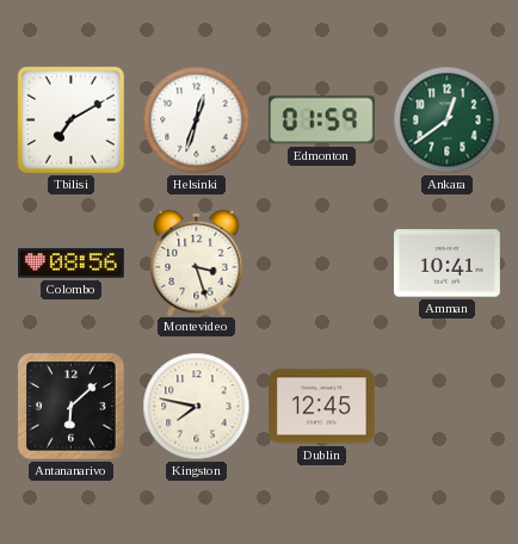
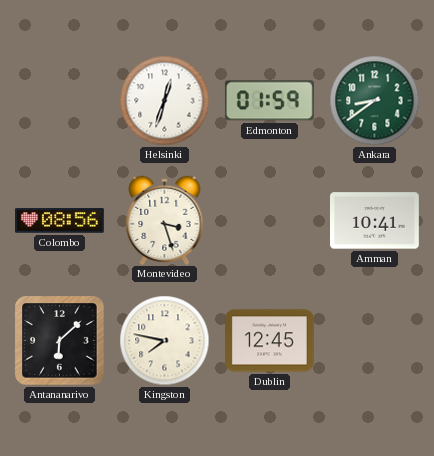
Tbilisi: 7:10 -> none
Ankara: 12:39 -> 8:39
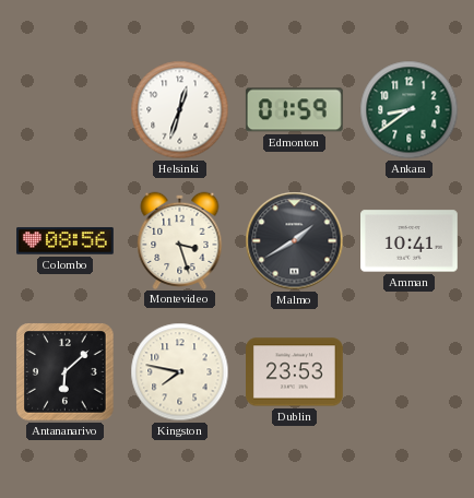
Malmo: none -> 1:40
Dublin: 12:45 -> 23:53
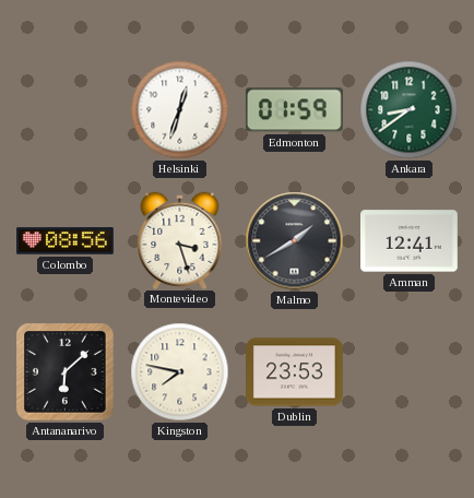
Amman: 10:41 -> 12:41
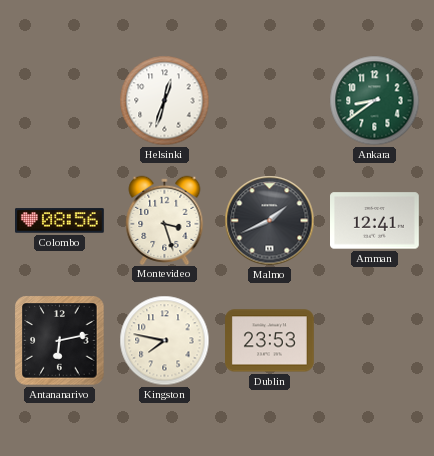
Edmonton: 01:59 -> none
Malmo: 1:40 -> 1:41
Antananarivo: 6:08 -> 6:13
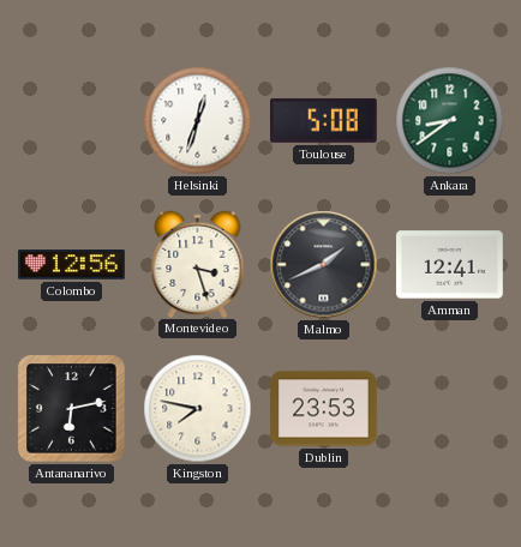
Toulouse: none -> 5:08
Colombo: 08:56 -> 12:56
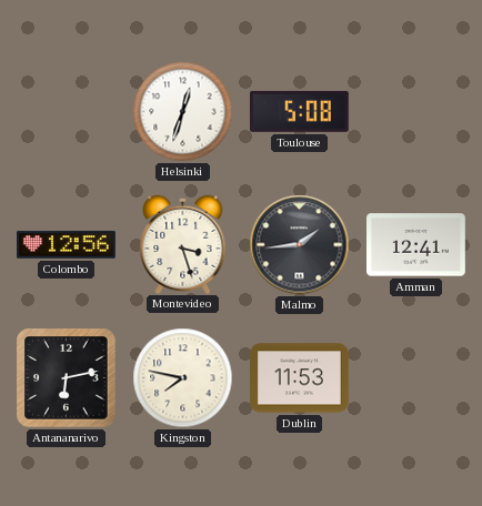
Ankara: 8:39 -> none
Malmo: 1:41 -> 1:44
Dublin: 23:53 -> 11:53
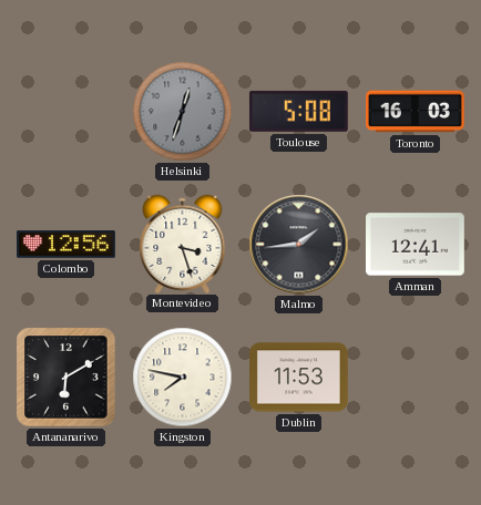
Helsinki dial: white -> grey
Toronto: none -> 16:03
Antananarivo: 6:13 -> 6:10
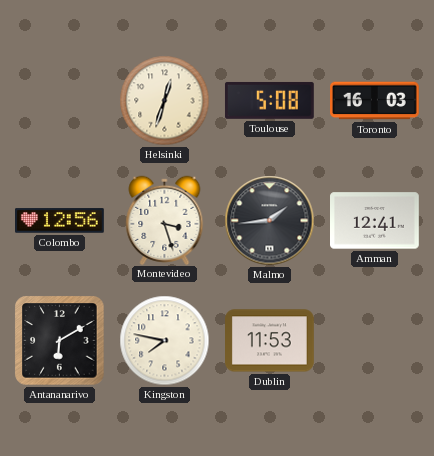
Helsinki dial: grey -> cream
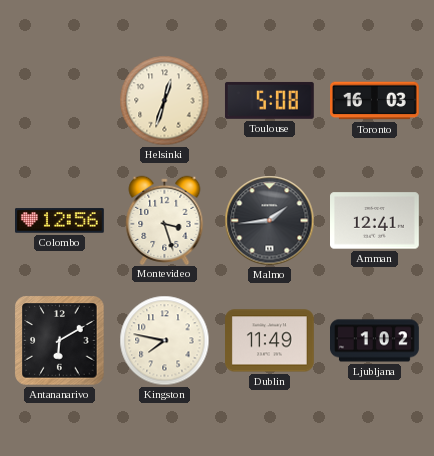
Dublin: 11:53 -> 11:49
Ljubljana: none -> 1:02
